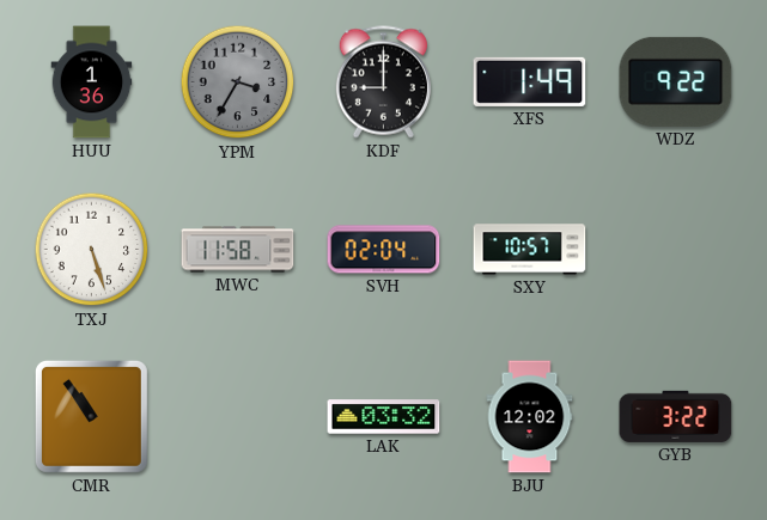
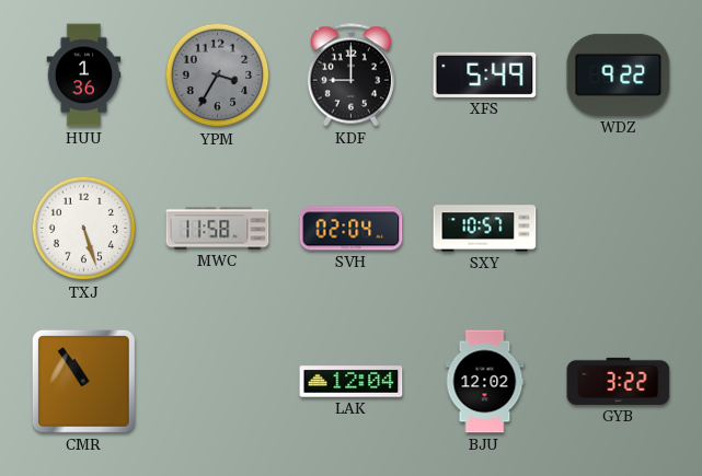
XFS: 1:49 -> 5:49
LAK: 03:32 -> 12:04
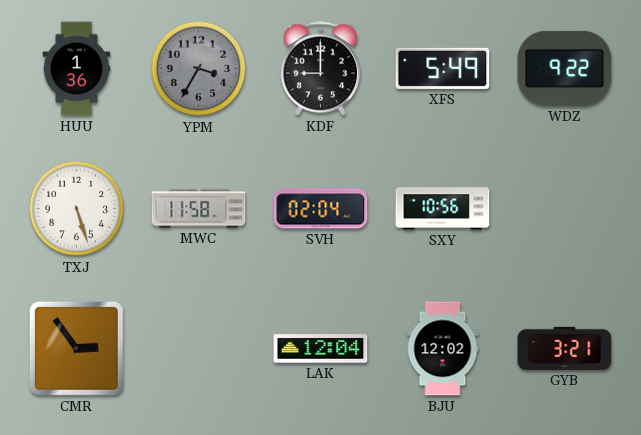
SXY: 10:57 -> 10:56
CMR: 10:54 -> 2:54
GYB: 3:22 -> 3:21
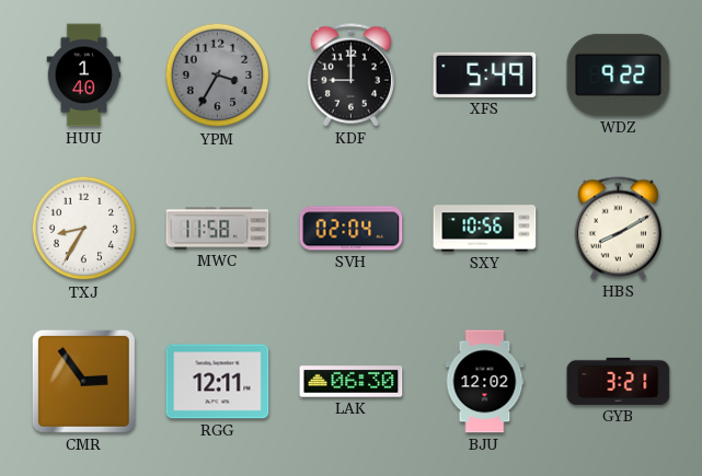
HUU: 1:36 -> 1:40
TXJ: 5:27 -> 8:35
HBS: none -> 8:10
RGG: none -> 12:11
LAK: 12:04 -> 06:30
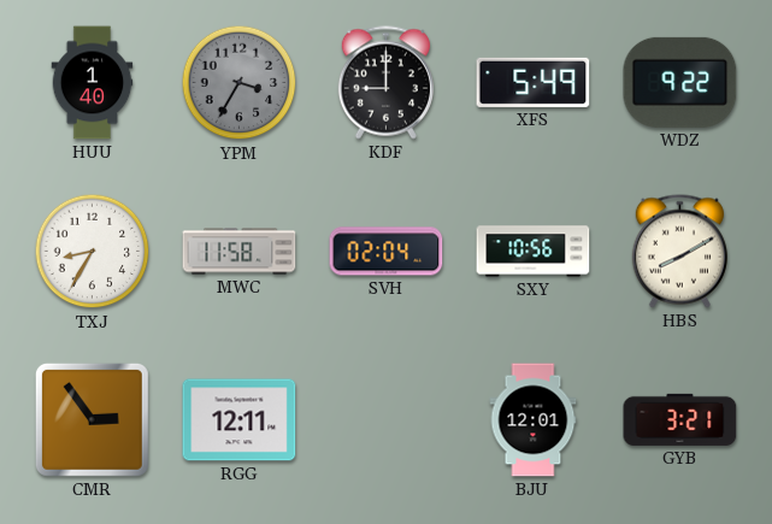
LAK: 06:30 -> none
BJU: 12:02 -> 12:01
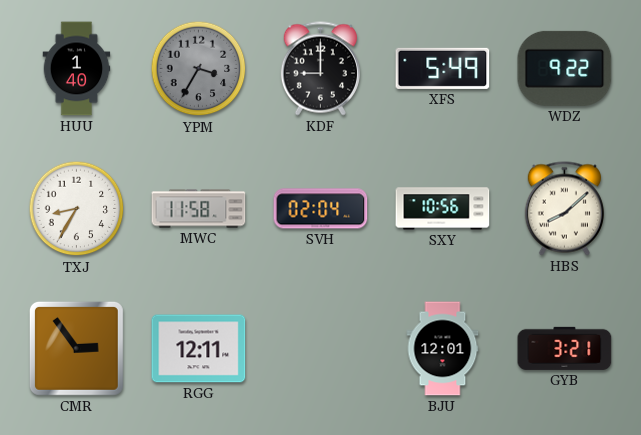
HBS: 8:10 -> 8:08
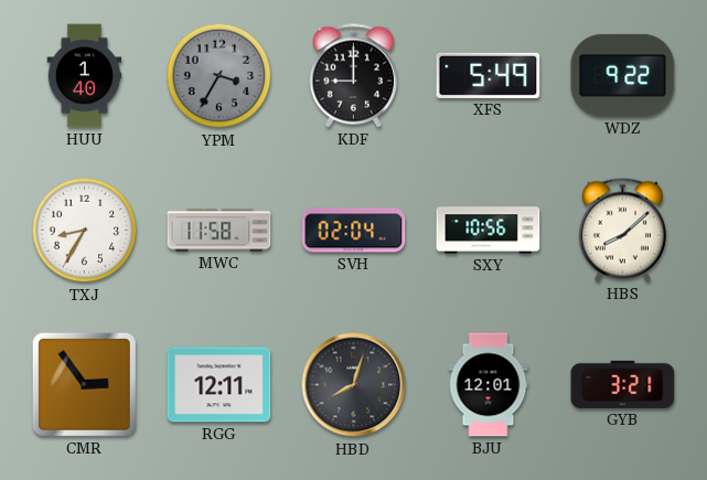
HBD: none -> 8:03
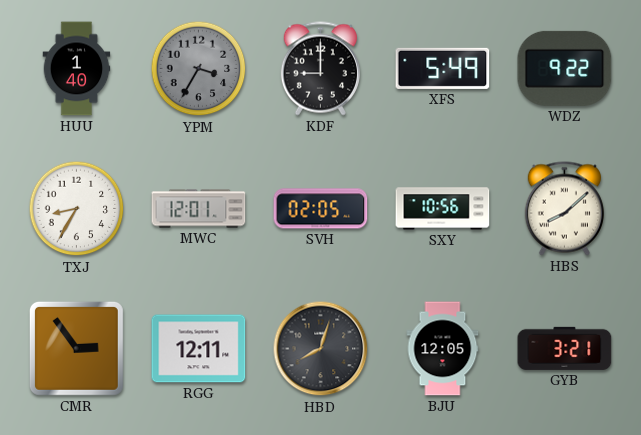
MWC: 11:58 -> 12:01
SVH: 02:04 -> 02:05
BJU: 12:01 -> 12:05
